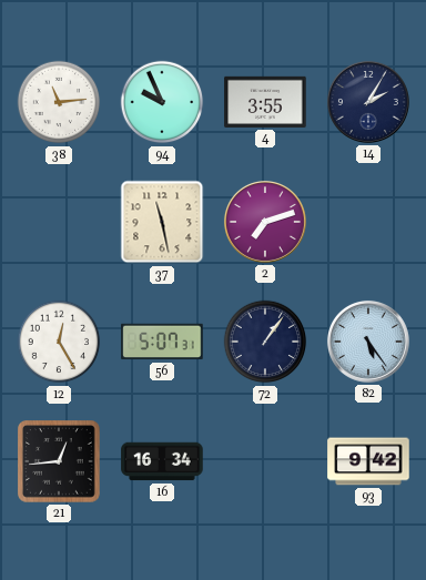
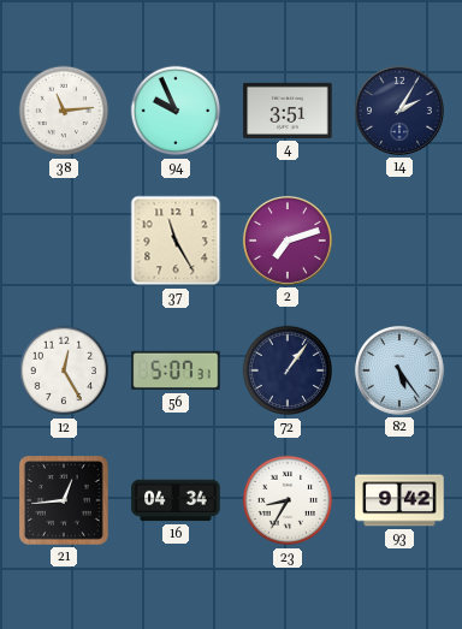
4: 3:55 -> 3:51
37: 11:28 -> 11:25
16: 16:34 -> 04:34
23: none -> 8:35
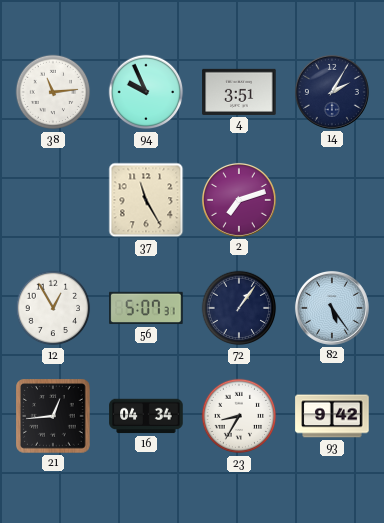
12: 12:25 -> 12:55
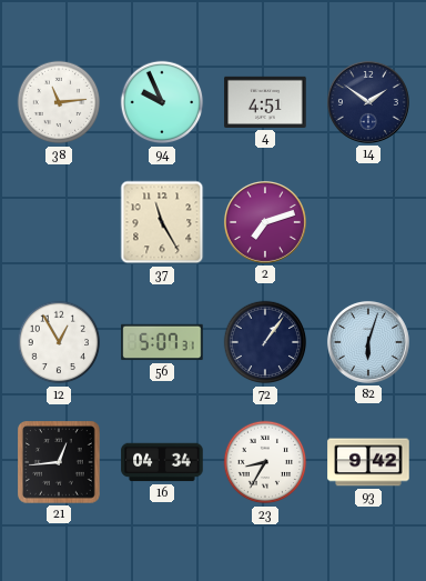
4: 3:51 -> 4:51
14: 2:05 -> 1:51
82: 5:24 -> 6:03
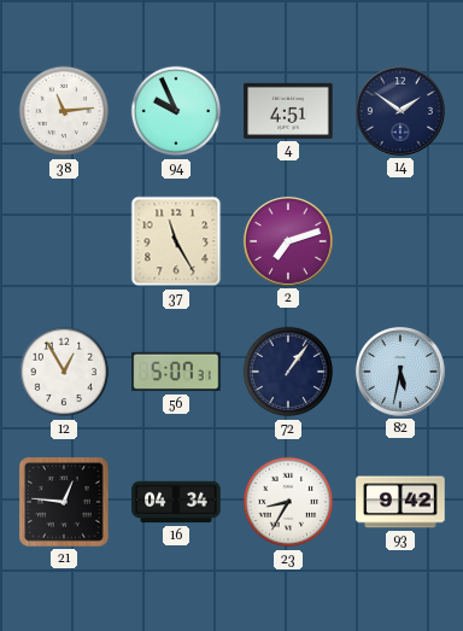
82: 6:03 -> 5:32
21: 12:44 -> 12:46
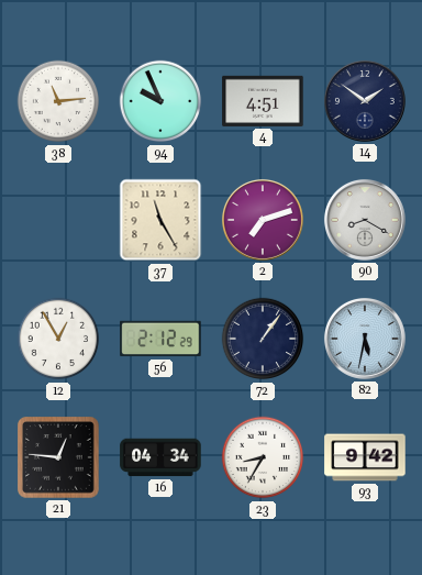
90: none -> 8:20
56: 5:07 -> 2:12
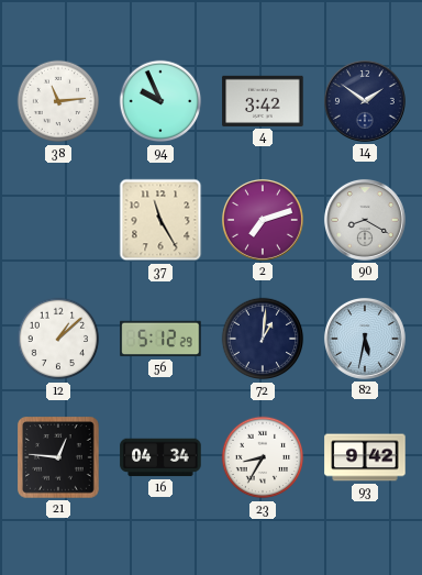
4: 4:51 -> 3:42
12: 12:55 -> 1:08
56: 2:12 -> 5:12
72: 1:06 -> 1:01
